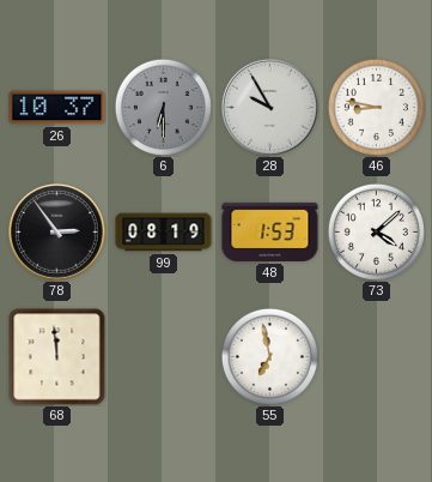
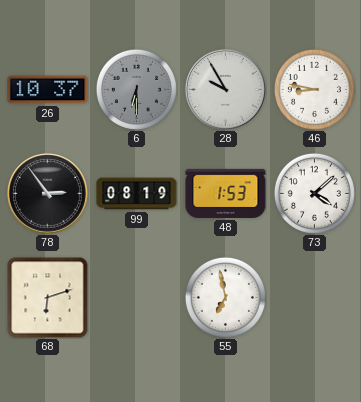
68: 11:59 -> 6:12
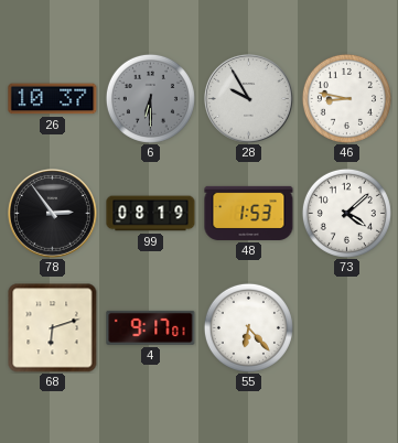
4: none -> 9:17
55: 6:58 -> 6:23
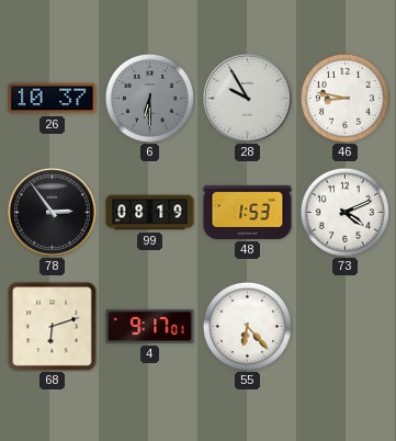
73: 4:08 -> 4:11
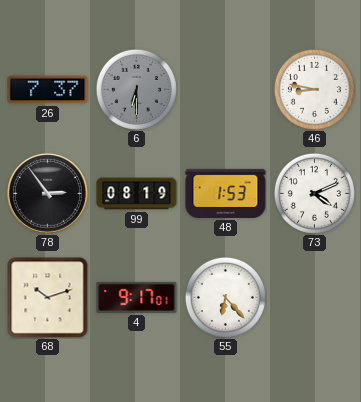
26: 10:37 -> 7:37
28: 9:55 -> none
68: 6:12 -> 10:12
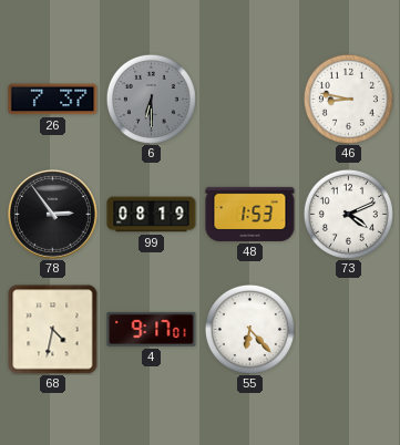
68: 10:12 -> 4:32
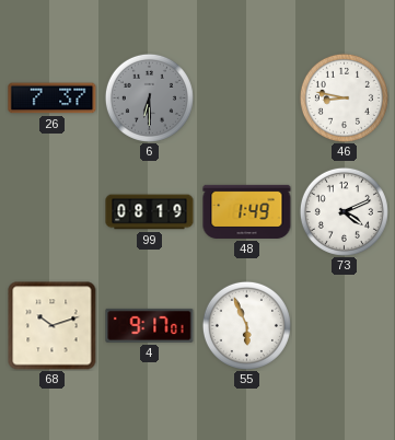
78: 2:54 -> none
48: 1:53 -> 1:49
68: 4:32 -> 10:12
55: 6:23 -> 5:56
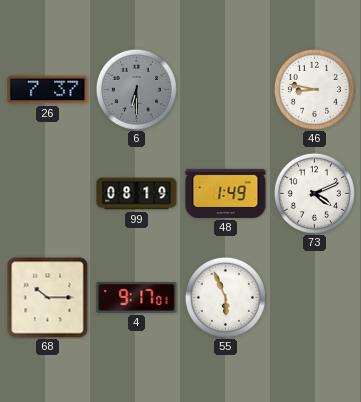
68: 10:12 -> 10:15
